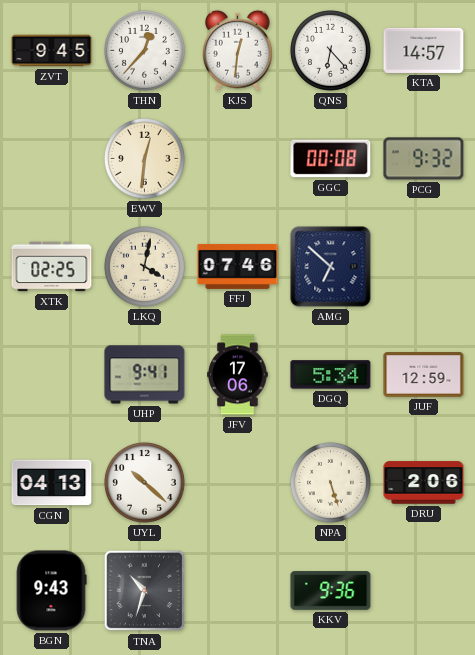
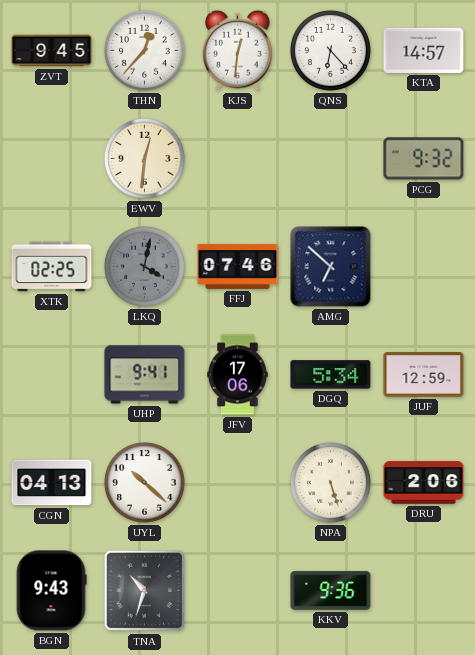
GGC: 00:08 -> none
LKQ dial: cream -> grey
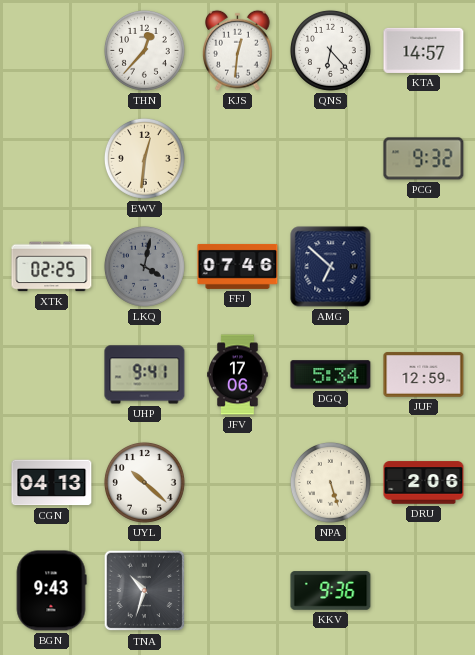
ZVT: 9:45 -> none
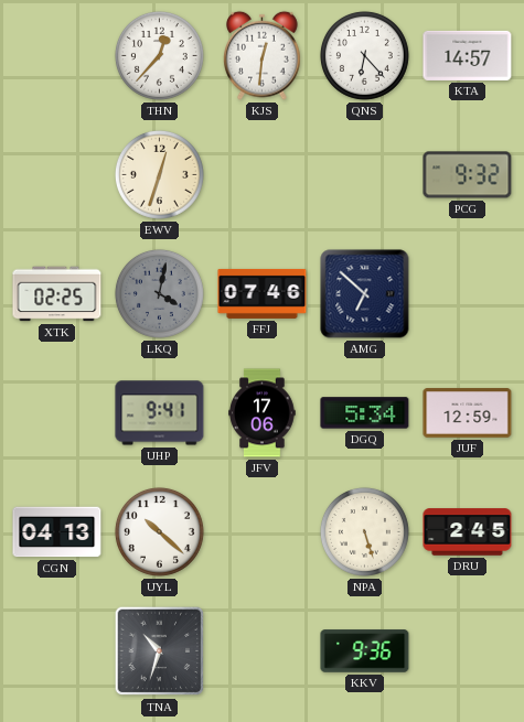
EWV: 12:31 -> 12:33
DRU: 2:06 -> 2:45
BGN: 9:43 -> none
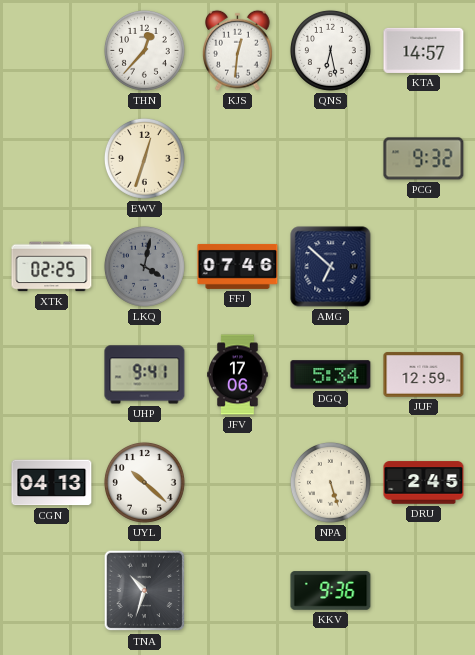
QNS: 6:23 -> 6:28
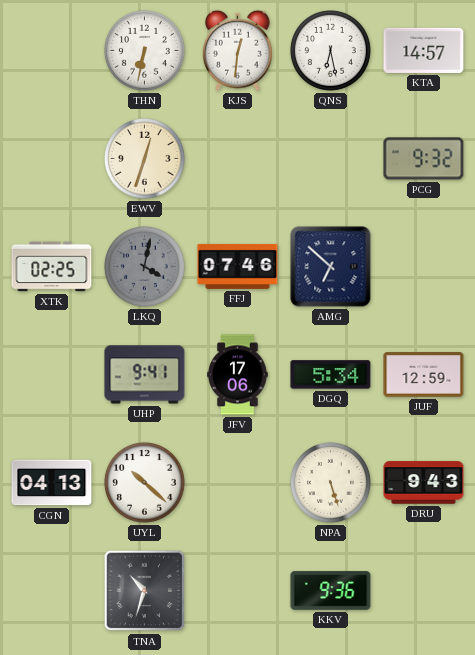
THN: 12:37 -> 6:32
DRU: 2:45 -> 9:43
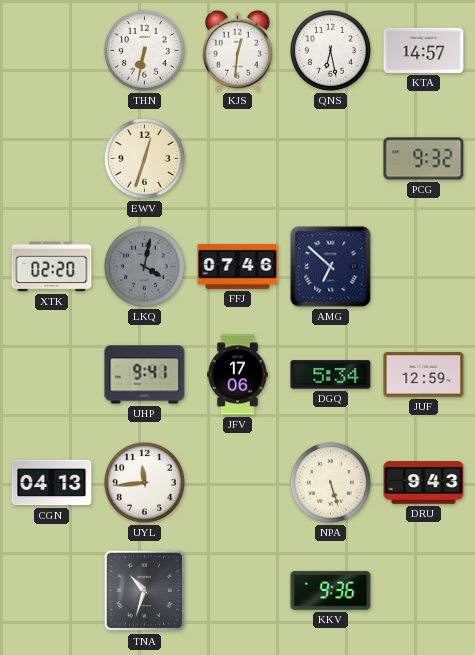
XTK: 02:25 -> 02:20
UYL: 10:22 -> 11:44
